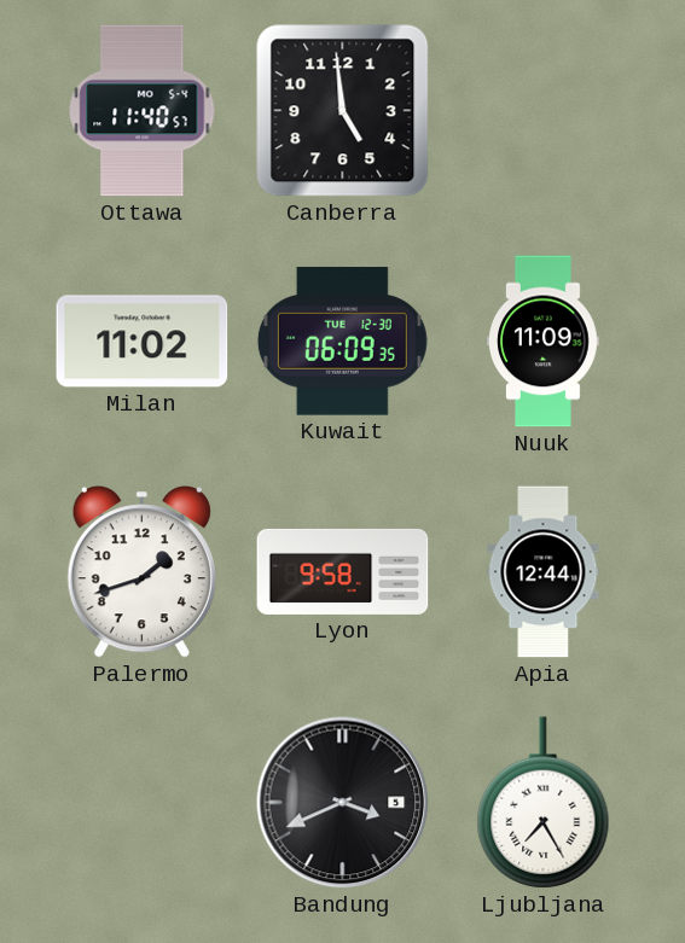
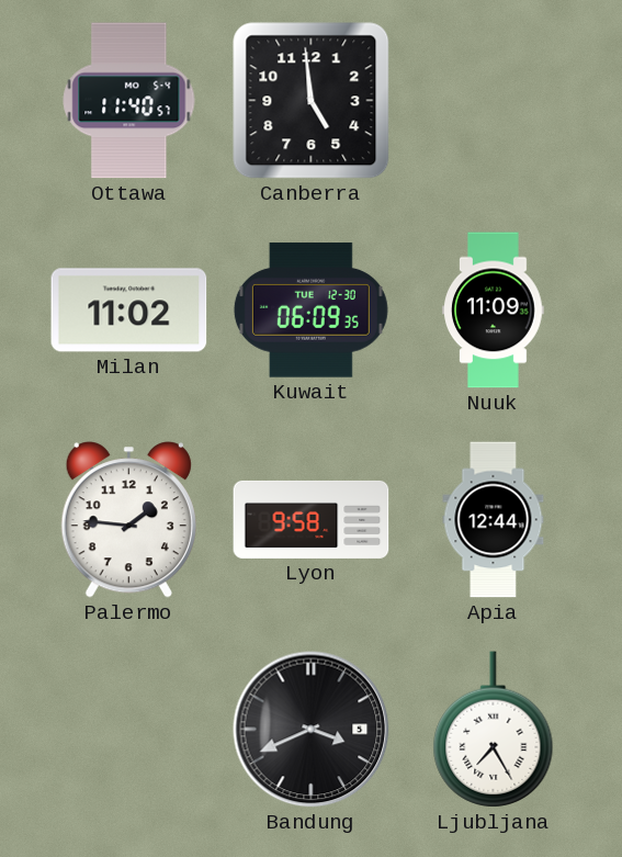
Palermo: 1:42 -> 1:46
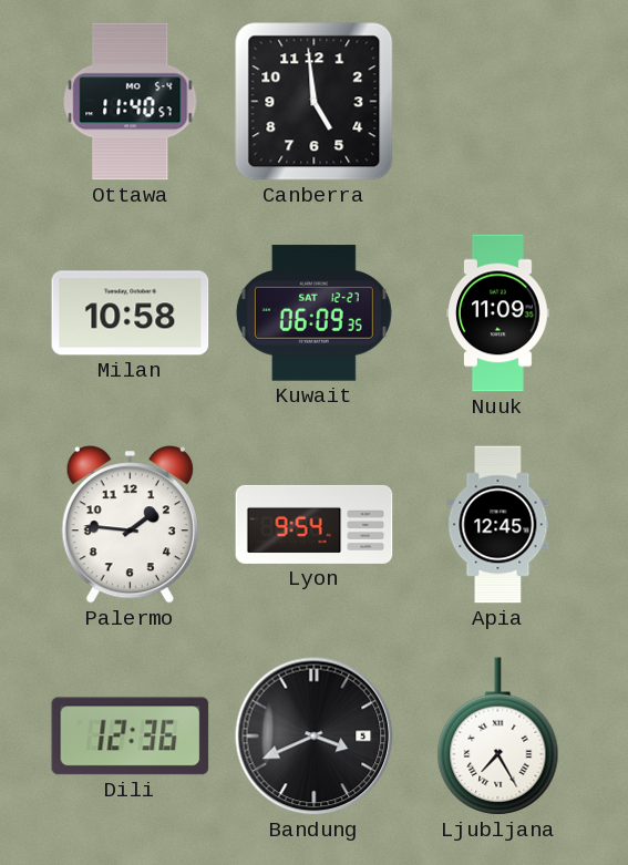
Milan: 11:02 -> 10:58
Kuwait date: TUE 12-30 -> SAT 12-27
Lyon: 9:58 -> 9:54
Apia: 12:44 -> 12:45
Dili: none -> 12:36
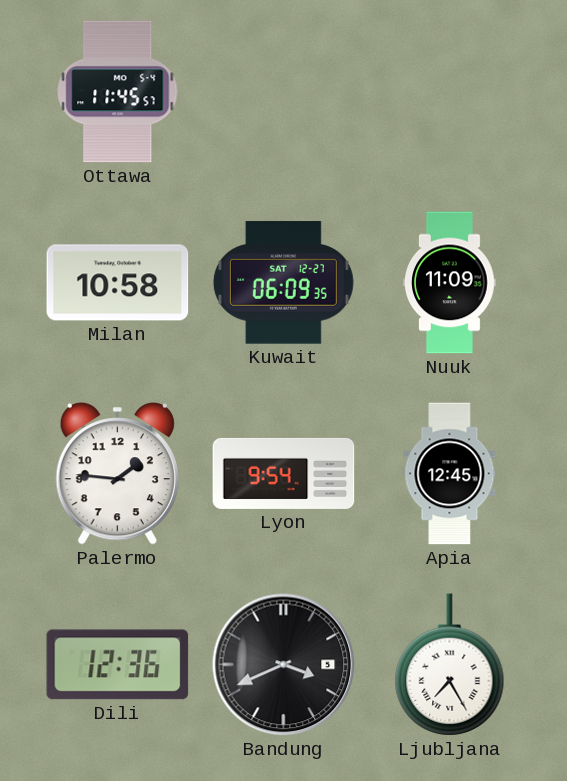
Ottawa: 11:40 -> 11:45
Canberra: 4:59 -> none
